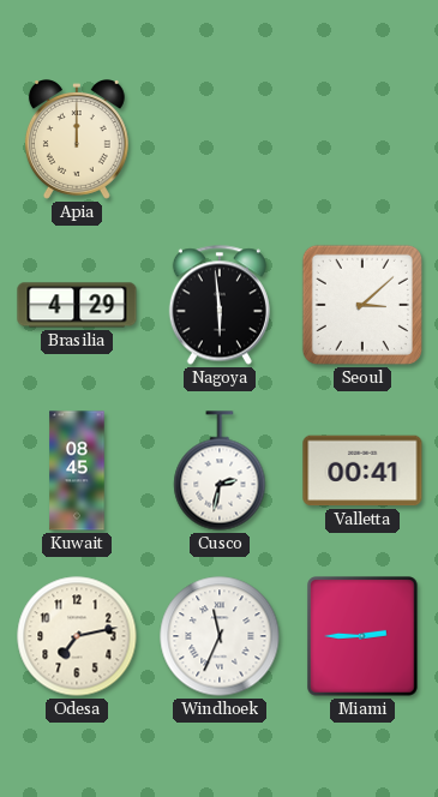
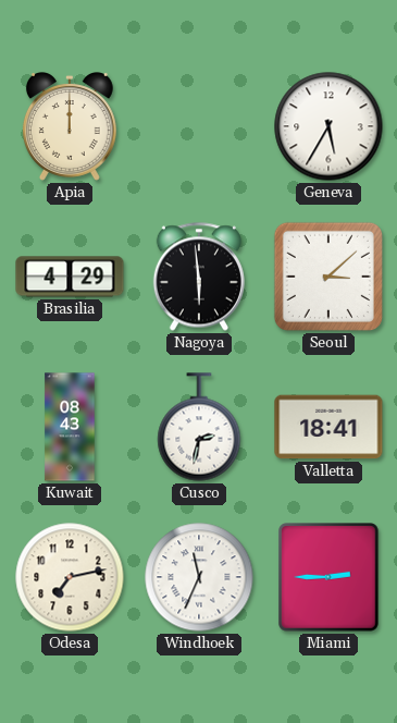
Geneva: none -> 5:35
Kuwait: 08:45 -> 08:43
Valletta: 00:41 -> 18:41
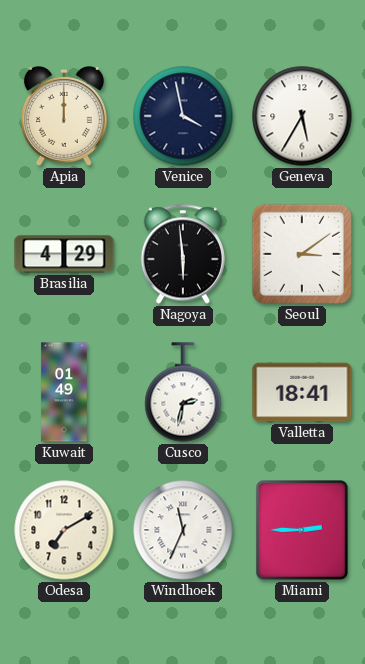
Venice: none -> 3:58
Seoul: 3:08 -> 3:09
Kuwait: 08:43 -> 01:49
Odesa: 7:13 -> 7:10
